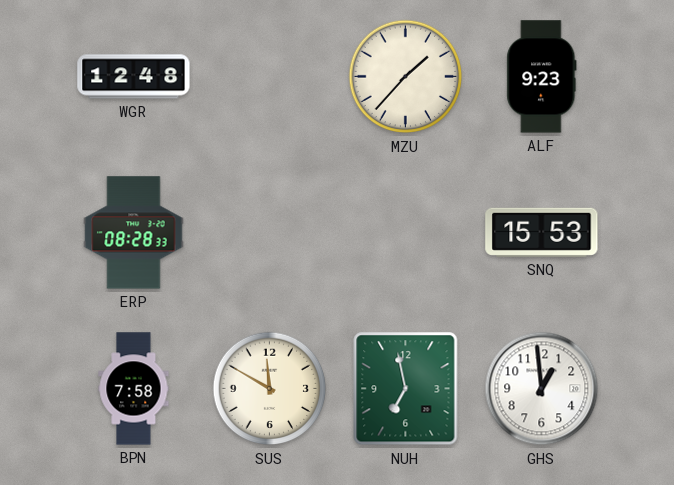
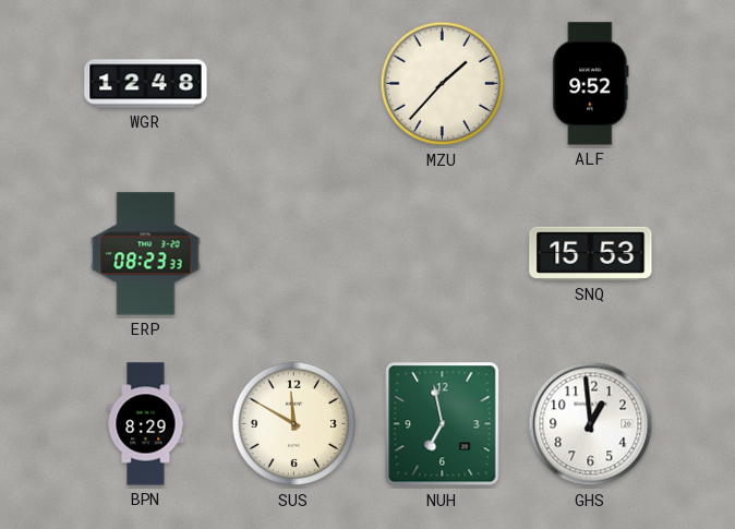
ALF: 9:23 -> 9:52
ERP: 08:28 -> 08:23
BPN: 7:58 -> 8:29
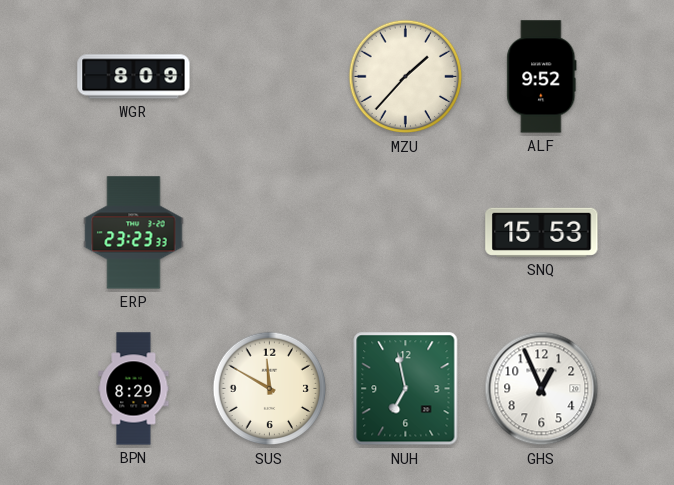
WGR: 12:48 -> 8:09
ERP: 08:23 -> 23:23
GHS: 12:59 -> 12:56
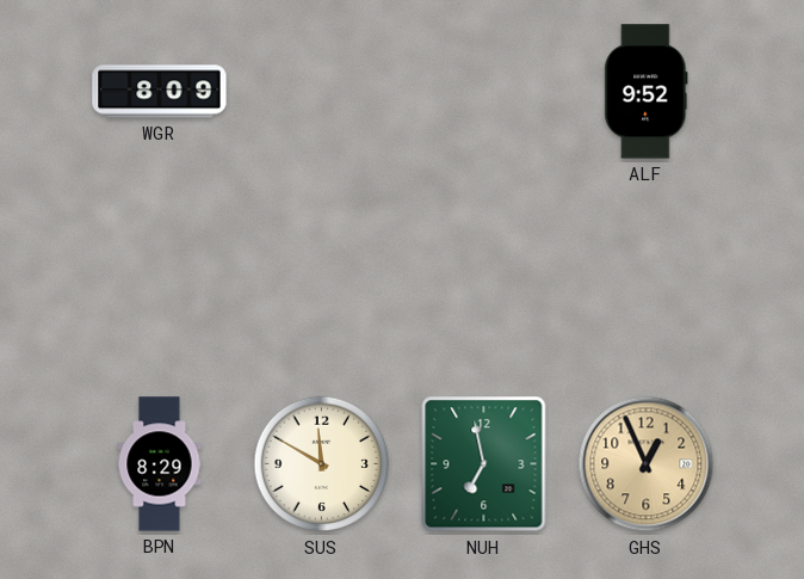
MZU: 1:37 -> none
ERP: 23:23 -> none
SNQ: 15:53 -> none
GHS dial: white -> champagne
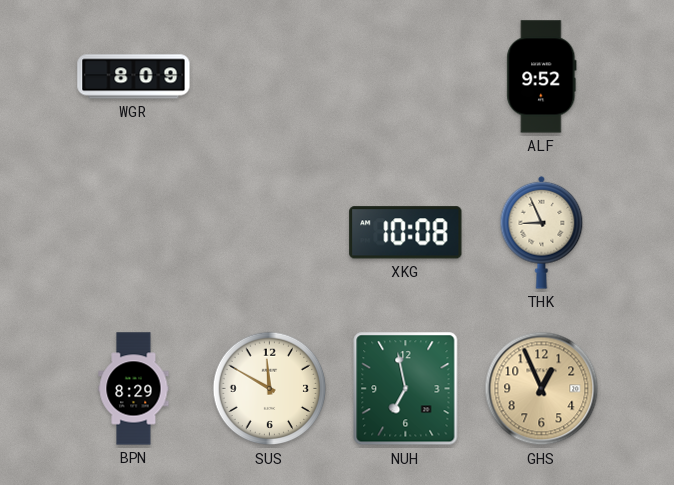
XKG: none -> 10:08
THK: none -> 8:56
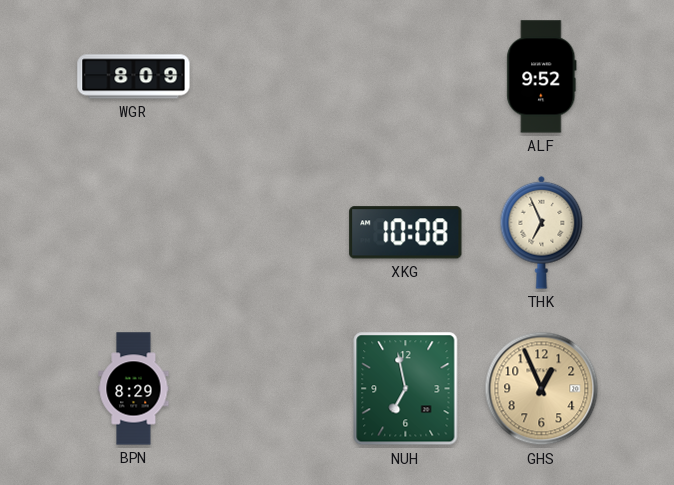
THK: 8:56 -> 6:56
SUS: 11:50 -> none
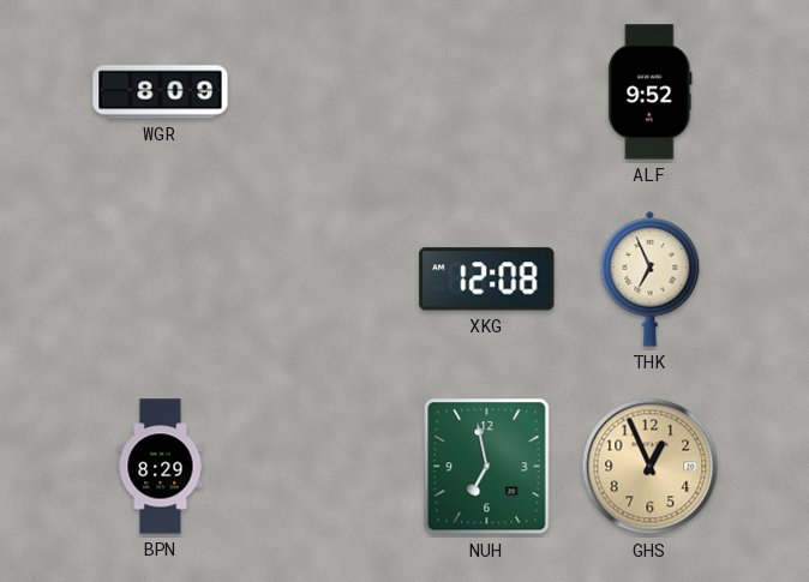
XKG: 10:08 -> 12:08
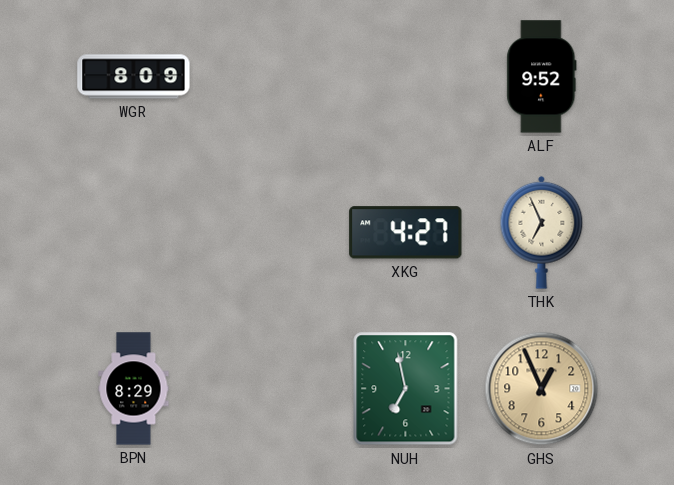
XKG: 12:08 -> 4:27
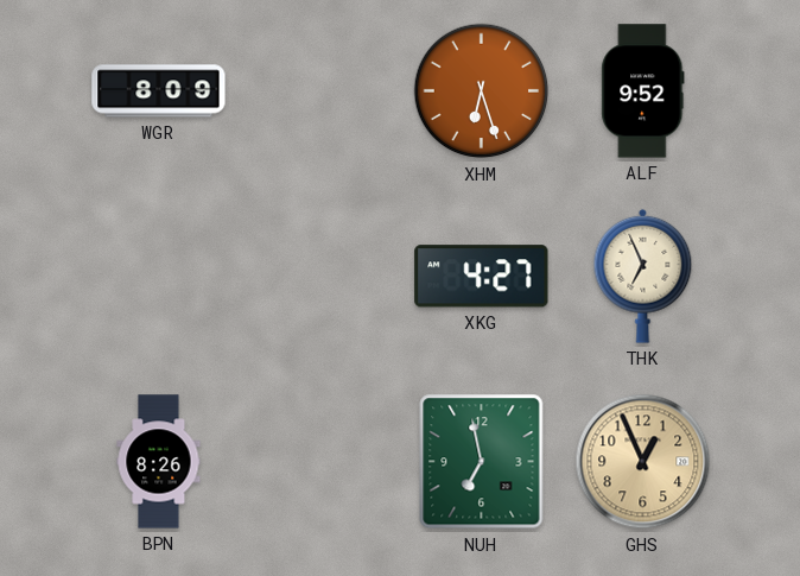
XHM: none -> 6:27
BPN: 8:29 -> 8:26
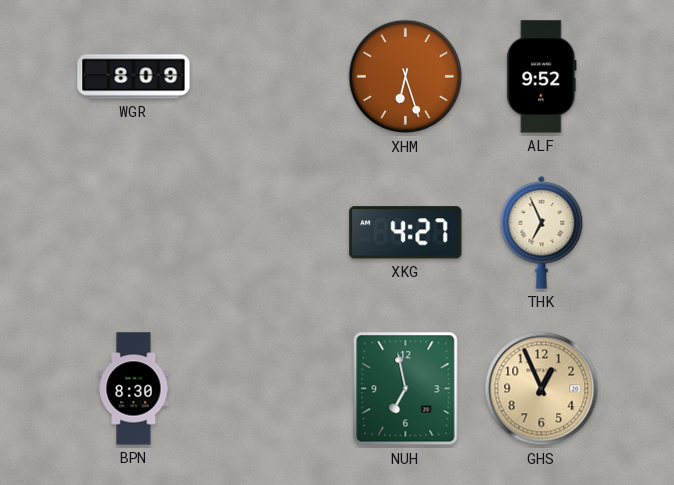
BPN: 8:26 -> 8:30
